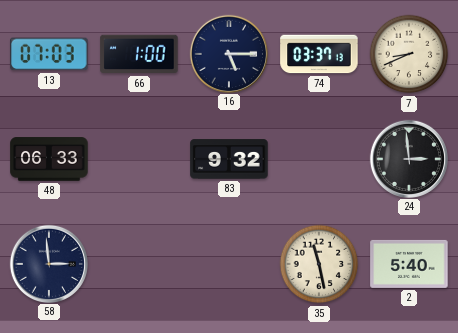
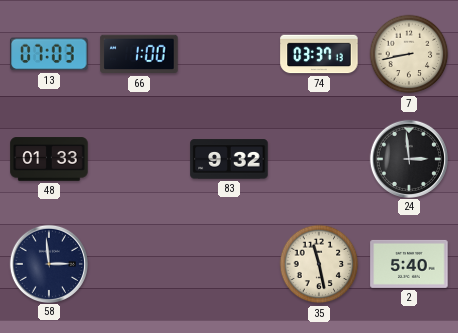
16: 5:15 -> none
7: 8:41 -> 8:43
48: 06:33 -> 01:33
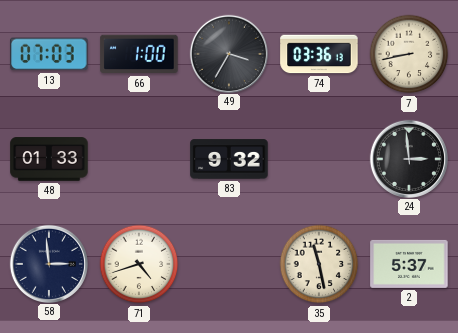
49: none -> 3:35
74: 03:37 -> 03:36
71: none -> 4:42
2: 5:40 -> 5:37
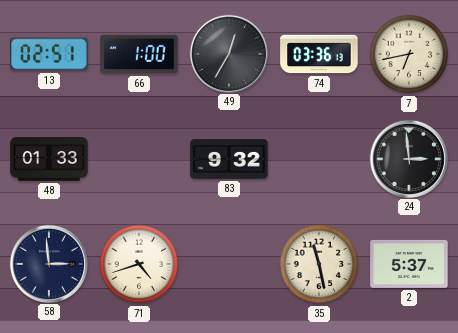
13: 07:03 -> 02:51
49: 3:35 -> 12:35
7: 8:43 -> 6:43
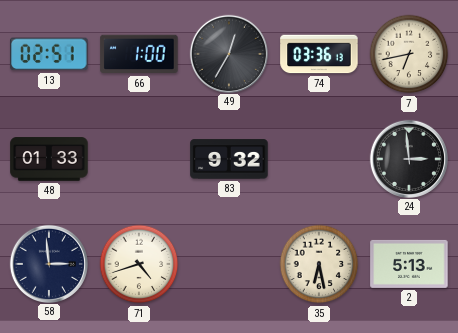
35: 11:28 -> 6:28
2: 5:37 -> 5:13
